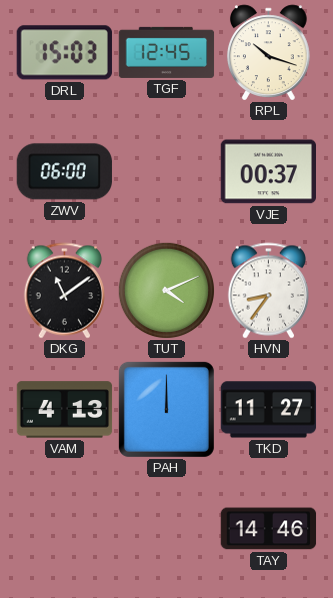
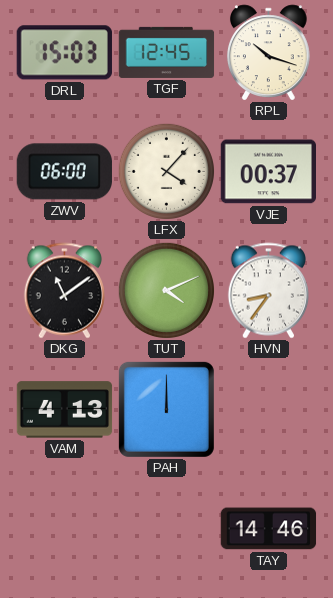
LFX: none -> 4:07
TKD: 11:27 -> none
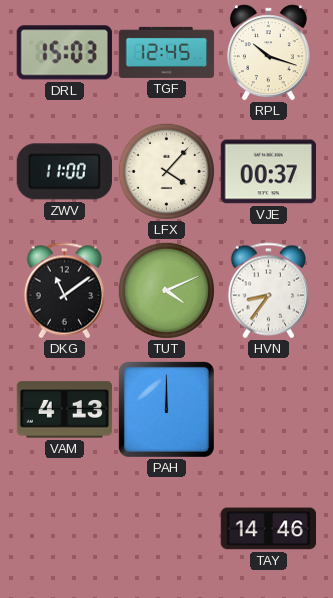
ZWV: 06:00 -> 11:00
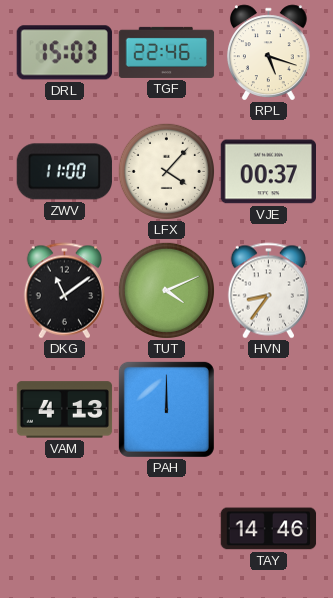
TGF: 12:45 -> 22:46
RPL: 10:18 -> 5:18
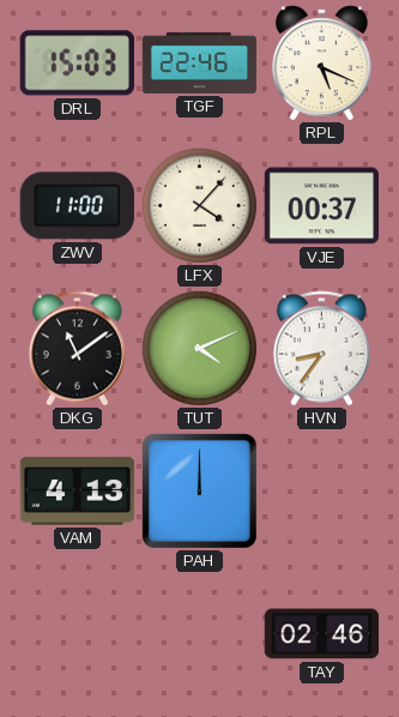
RPL: 5:18 -> 5:19
TAY: 14:46 -> 02:46
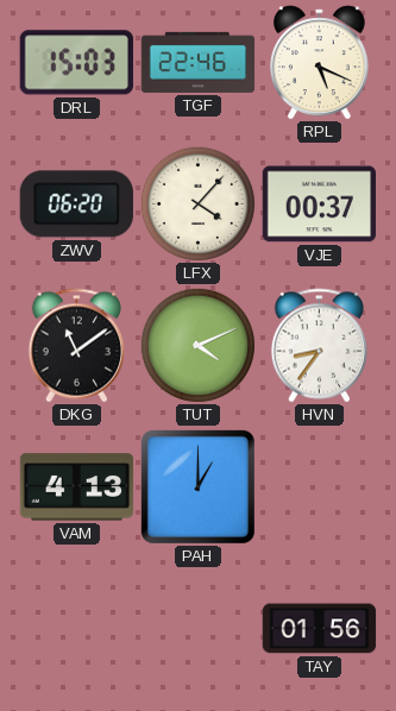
ZWV: 11:00 -> 06:20
PAH: 12:00 -> 1:00
TAY: 02:46 -> 01:56
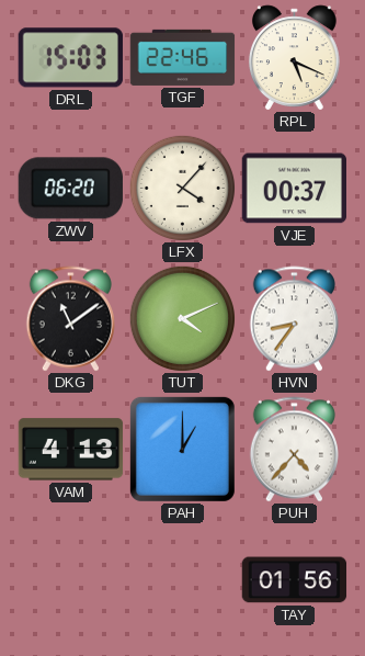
PUH: none -> 4:37
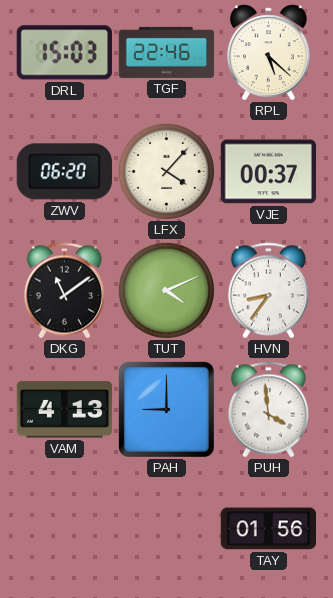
RPL: 5:19 -> 5:22
PAH: 1:00 -> 9:00
PUH: 4:37 -> 3:59
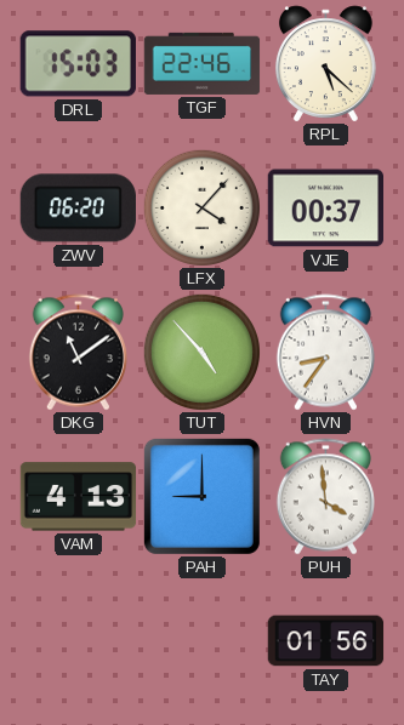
TUT: 4:11 -> 4:53
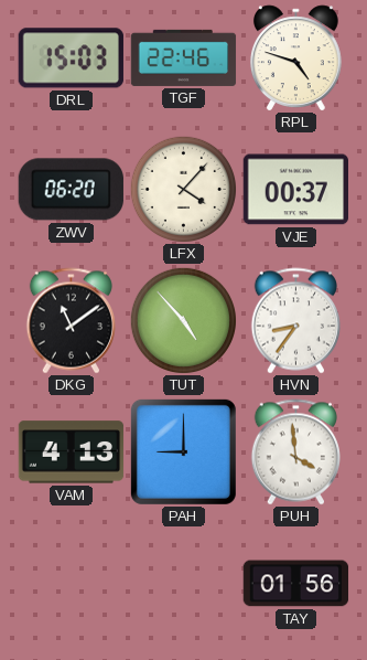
RPL: 5:22 -> 4:48
